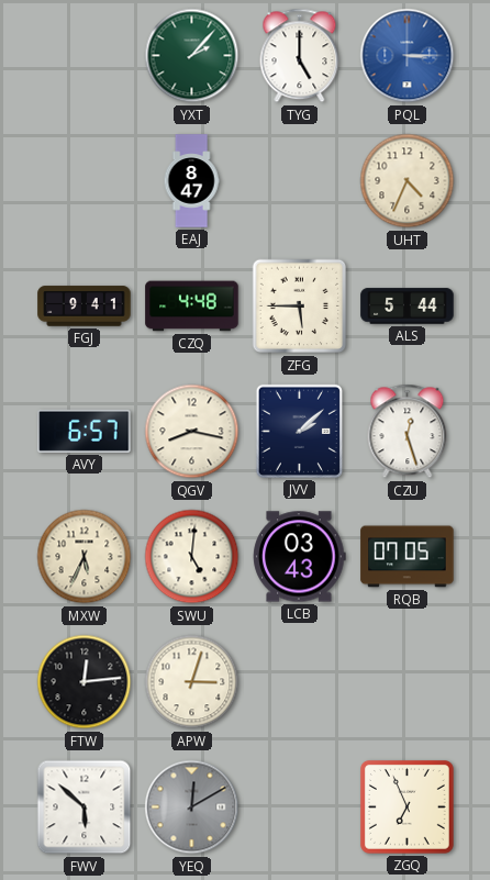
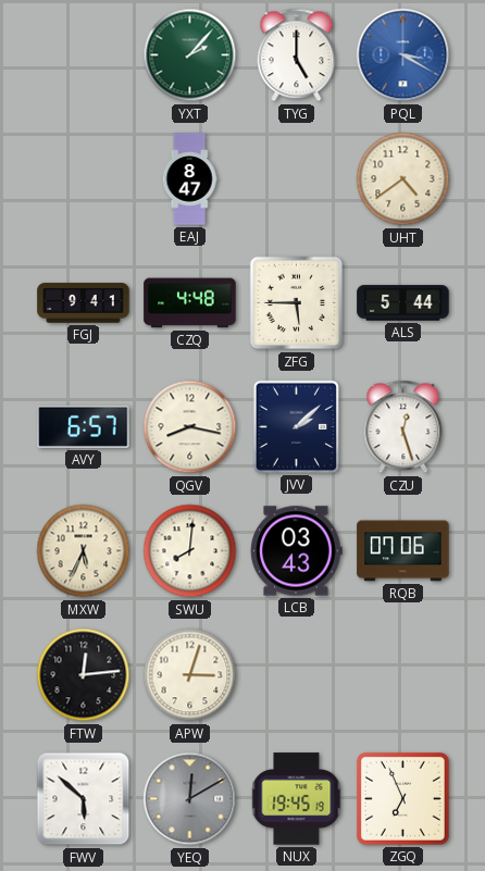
PQL: 3:15 -> 3:20
UHT: 4:34 -> 4:39
SWU: 5:01 -> 8:01
RQB: 07:05 -> 07:06
NUX: none -> 19:45
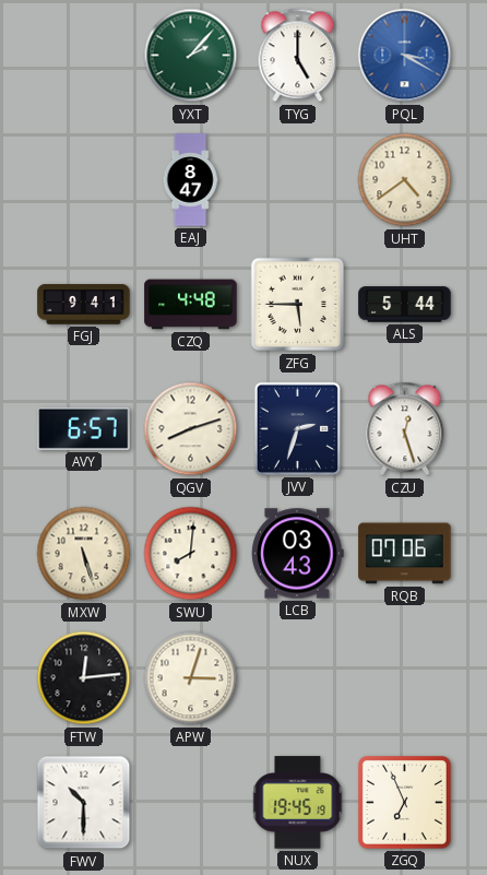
QGV: 8:17 -> 8:12
JVV: 2:08 -> 2:33
MXW: 5:34 -> 5:27
FWV: 5:52 -> 10:30
YEQ: 12:10 -> none
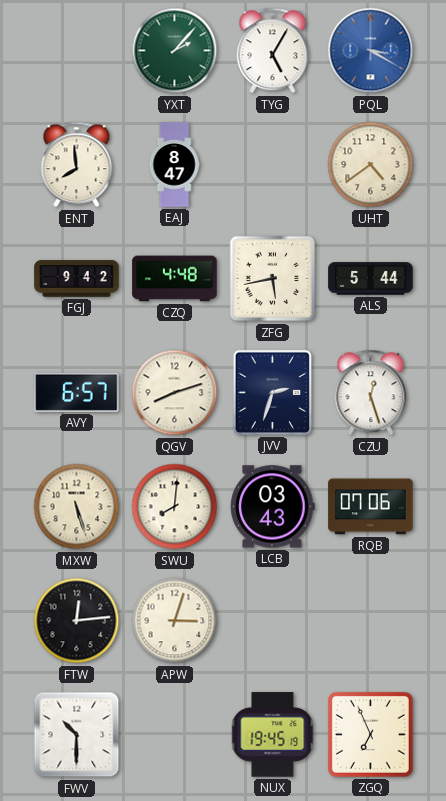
TYG: 5:00 -> 5:05
ENT: none -> 7:59
FGJ: 9:41 -> 9:42
ZFG: 5:45 -> 5:43
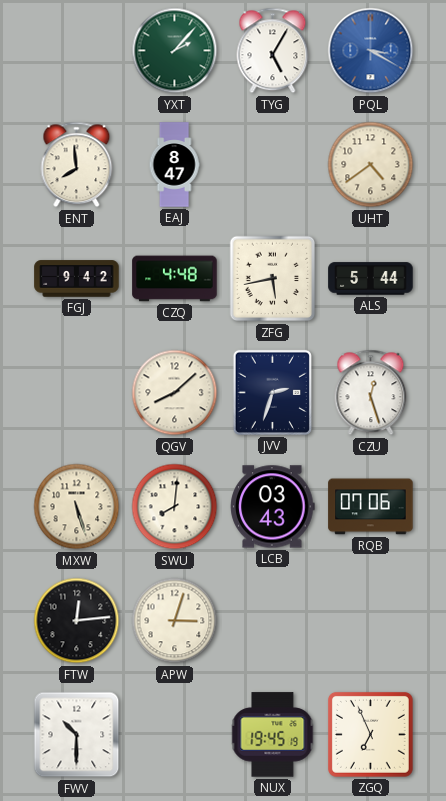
AVY: 6:57 -> none
QGV: 8:12 -> 8:08
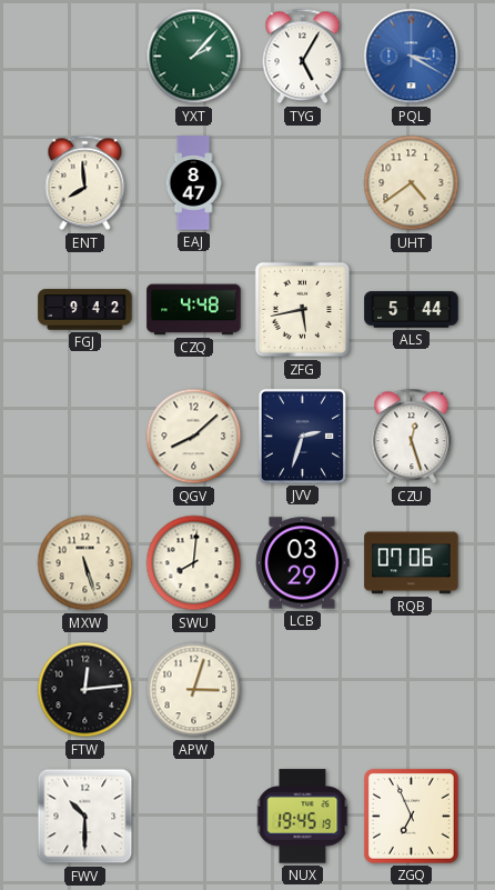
LCB: 03:43 -> 03:29
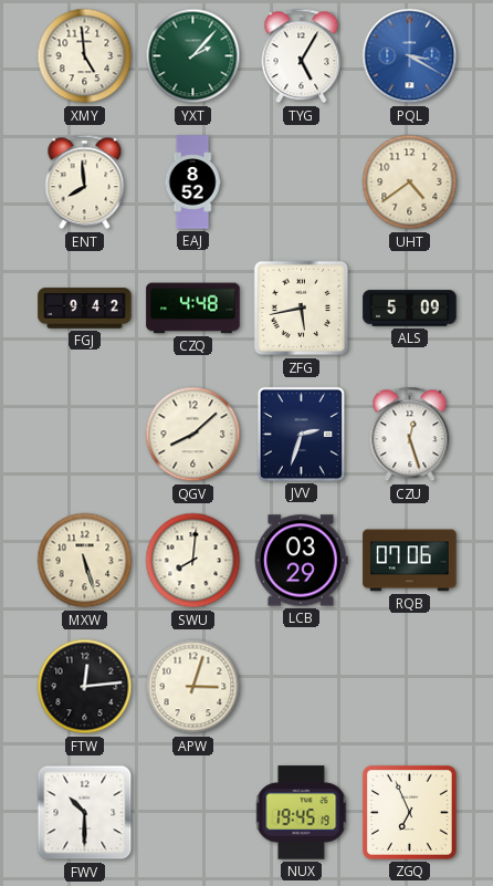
XMY: none -> 4:59
EAJ: 8:47 -> 8:52
ALS: 5:44 -> 5:09
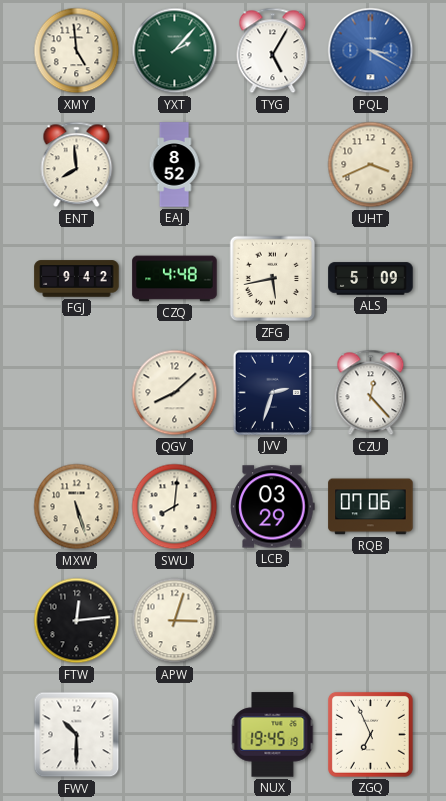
UHT: 4:39 -> 3:41
CZU: 12:27 -> 12:23
